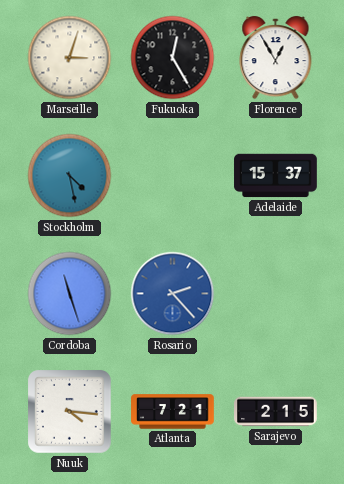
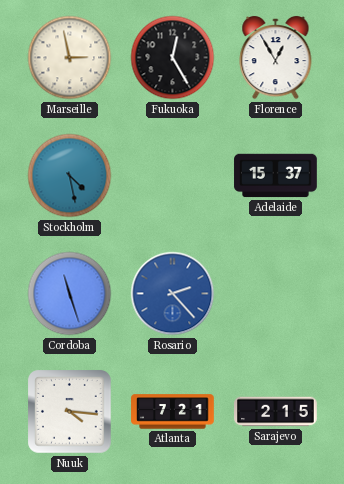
Marseille: 3:03 -> 2:58
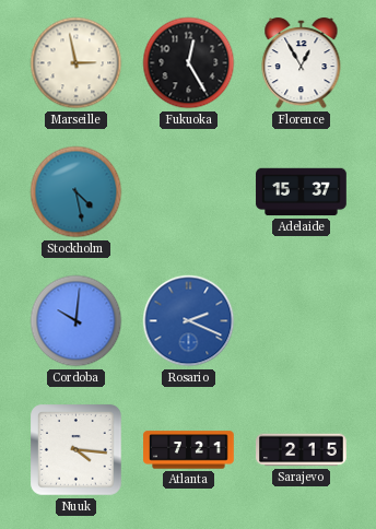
Cordoba: 11:27 -> 10:01
Rosario: 2:23 -> 2:19
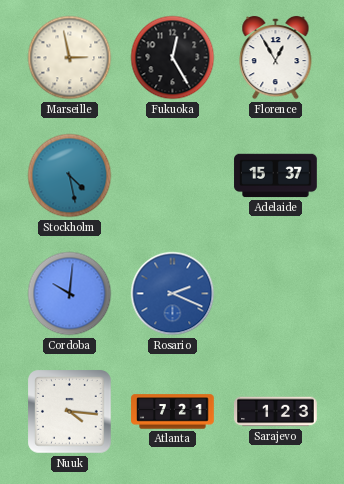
Sarajevo: 2:15 -> 1:23
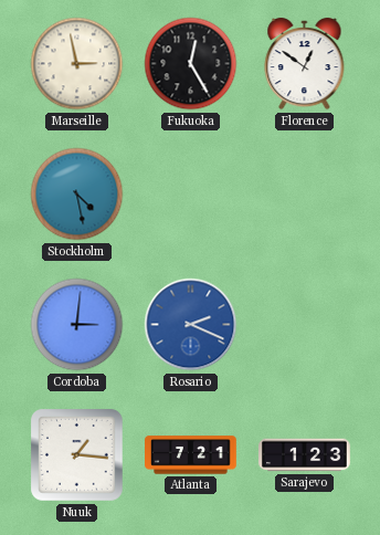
Florence: 12:55 -> 12:51
Adelaide: 15:37 -> none
Cordoba: 10:01 -> 3:01
Nuuk: 4:16 -> 1:16
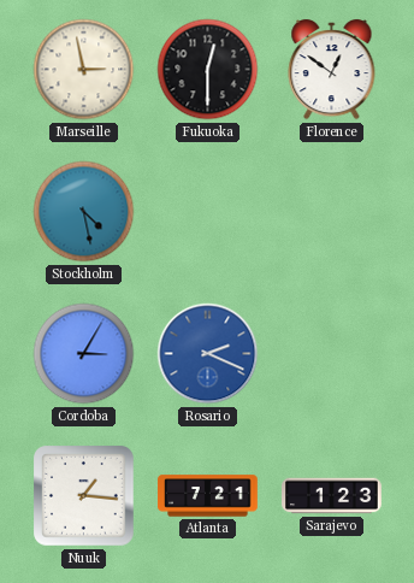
Fukuoka: 12:25 -> 12:30
Cordoba: 3:01 -> 3:05
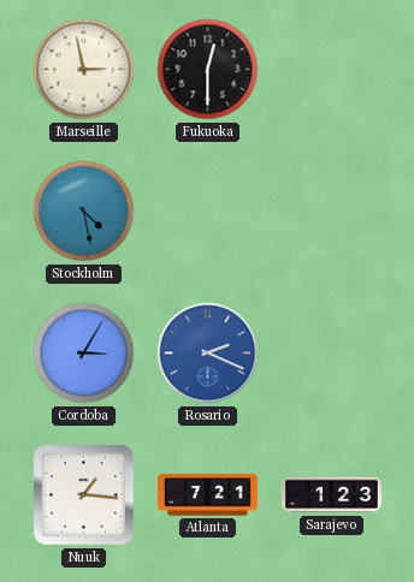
Florence: 12:51 -> none
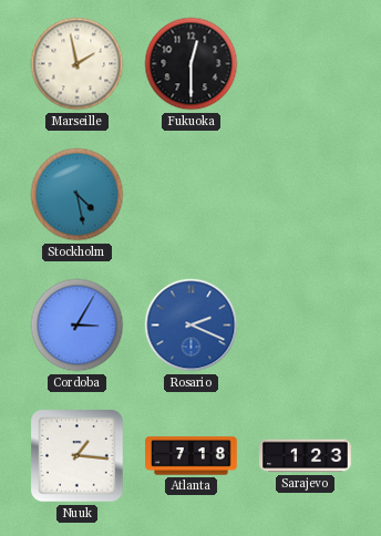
Marseille: 2:58 -> 1:58
Atlanta: 7:21 -> 7:18
